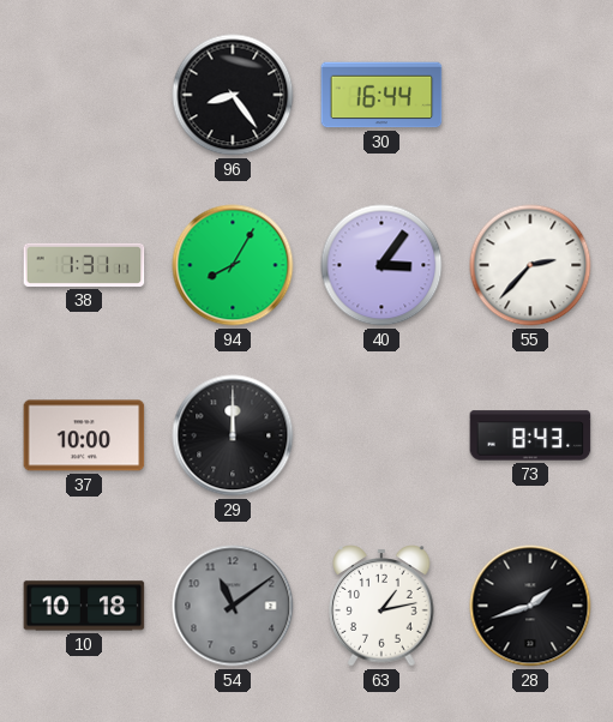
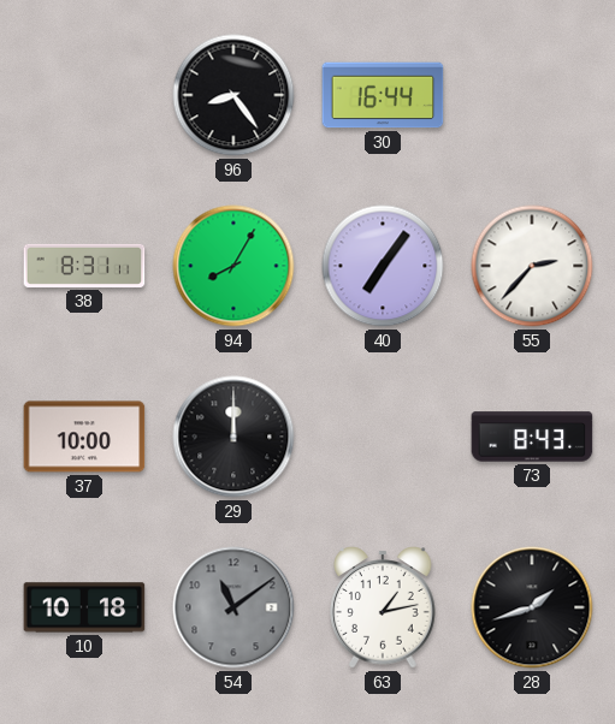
38: 1:31 -> 8:31
40: 3:06 -> 7:06
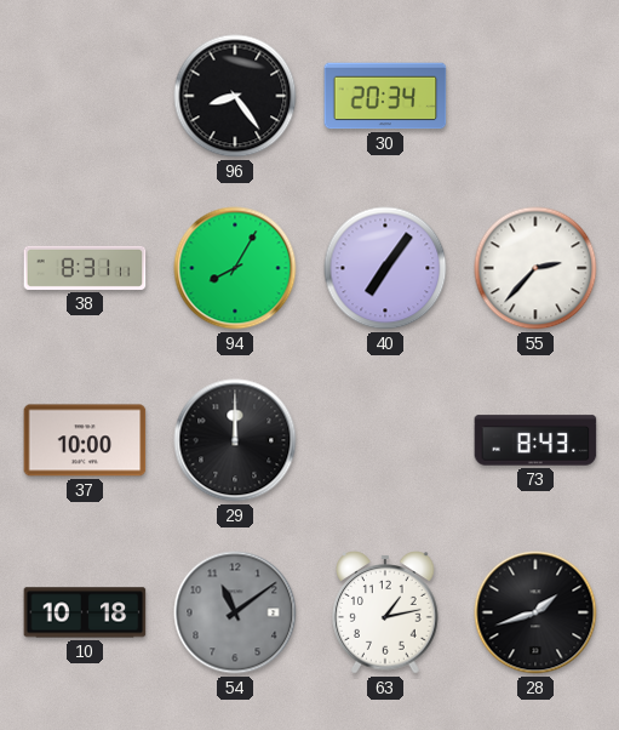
30: 16:44 -> 20:34
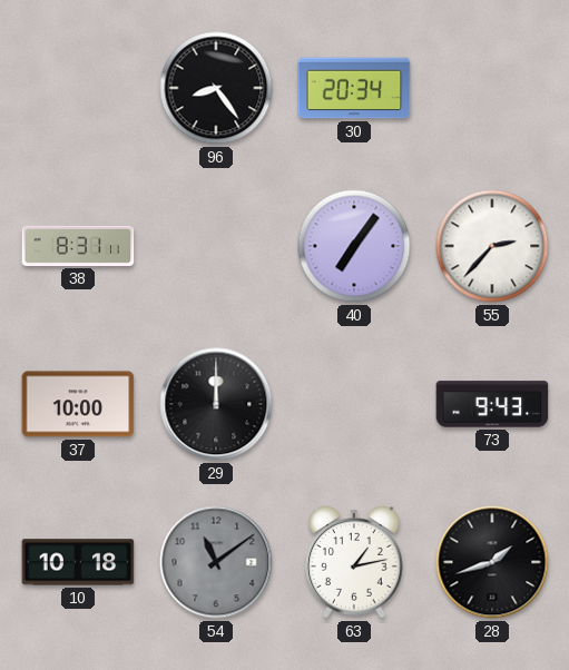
94: 8:05 -> none
73: 8:43 -> 9:43
